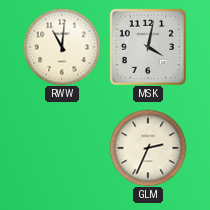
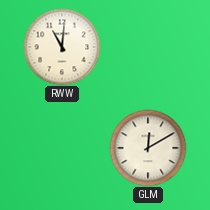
MSK: 4:02 -> none
GLM: 2:34 -> 12:10
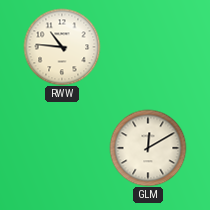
RWW: 11:01 -> 10:46
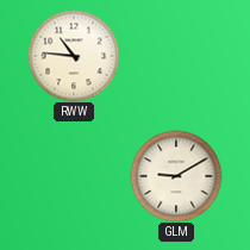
GLM: 12:10 -> 9:10
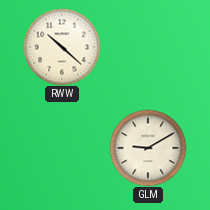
RWW: 10:46 -> 10:22
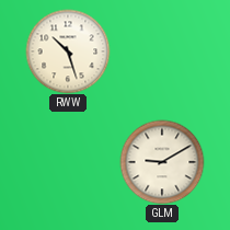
RWW: 10:22 -> 10:27
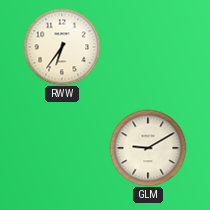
RWW: 10:27 -> 6:36
